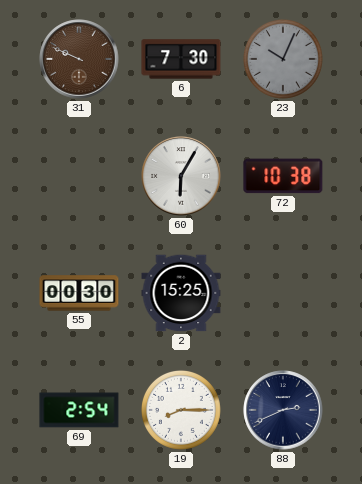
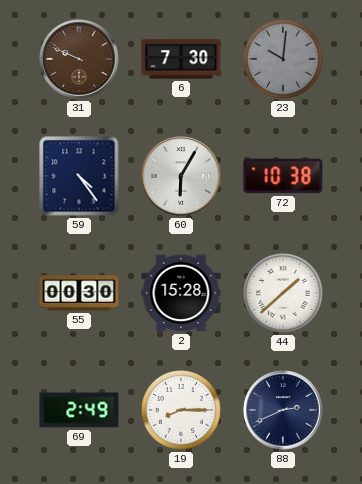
23: 10:04 -> 10:01
59: none -> 4:24
2: 15:25 -> 15:28
44: none -> 1:38
69: 2:54 -> 2:49
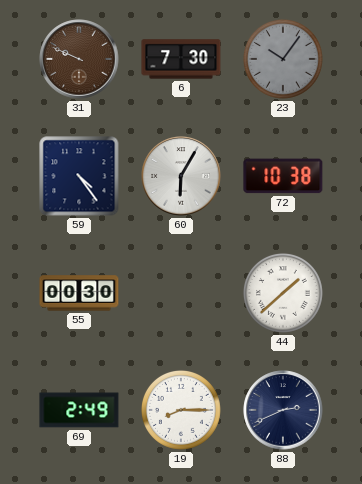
23: 10:01 -> 10:06
2: 15:28 -> none
